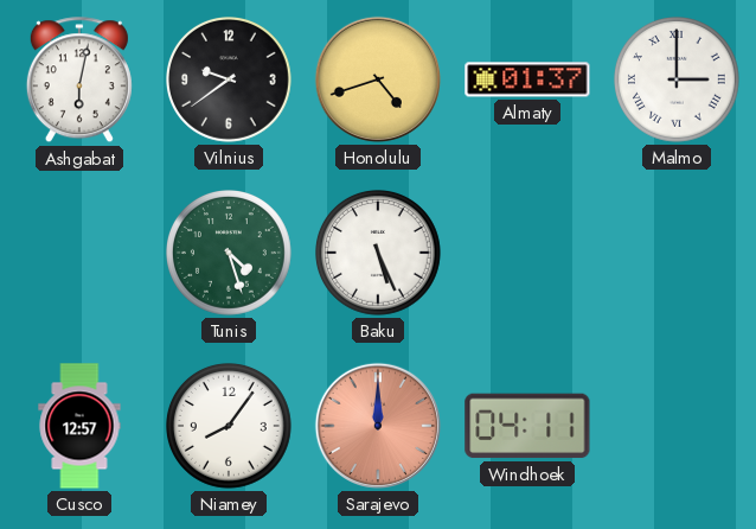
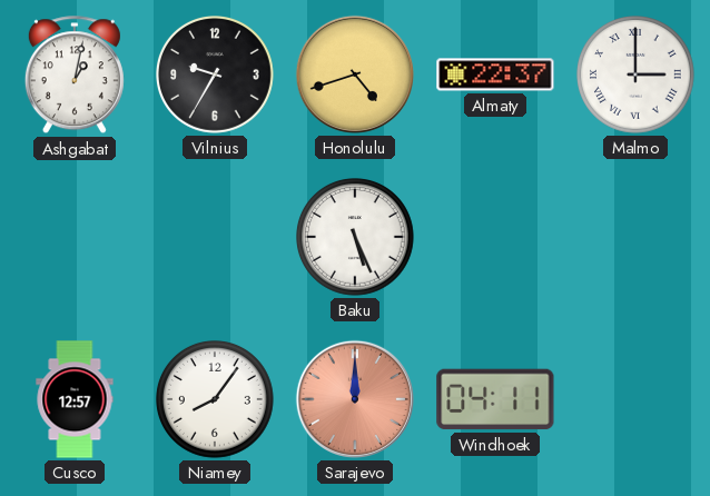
Ashgabat: 6:02 -> 1:02
Vilnius: 9:39 -> 9:35
Almaty: 01:37 -> 22:37
Tunis: 4:27 -> none
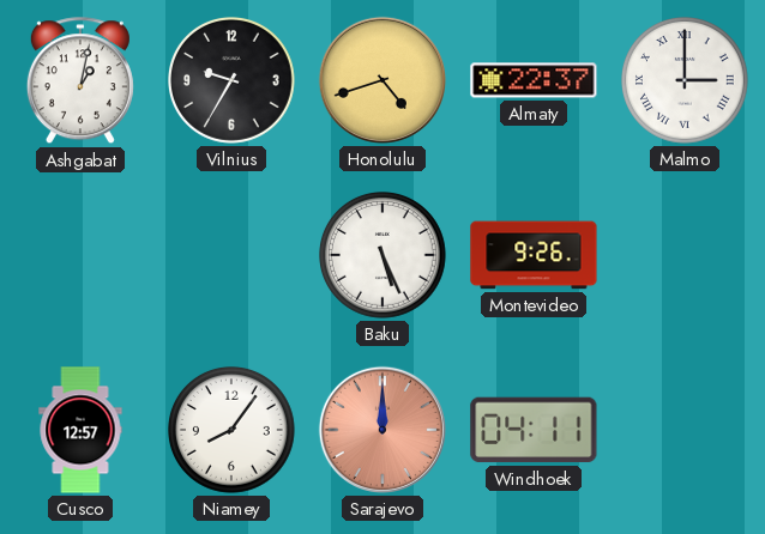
Montevideo: none -> 9:26
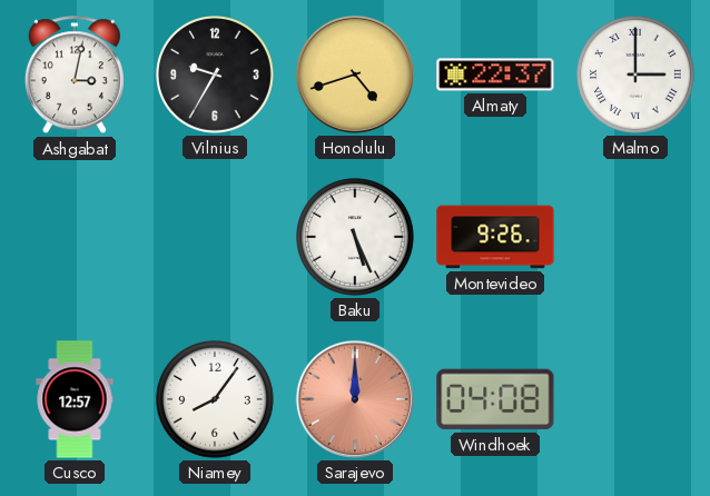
Ashgabat: 1:02 -> 3:02
Windhoek: 04:11 -> 04:08
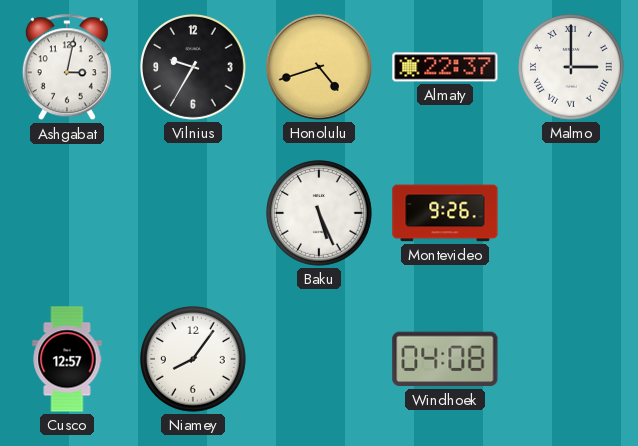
Sarajevo: 12:00 -> none
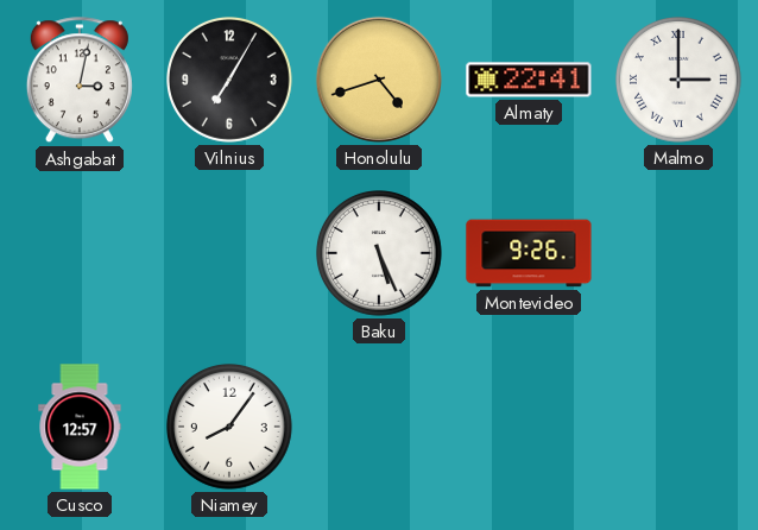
Vilnius: 9:35 -> 7:05
Almaty: 22:37 -> 22:41
Windhoek: 04:08 -> none
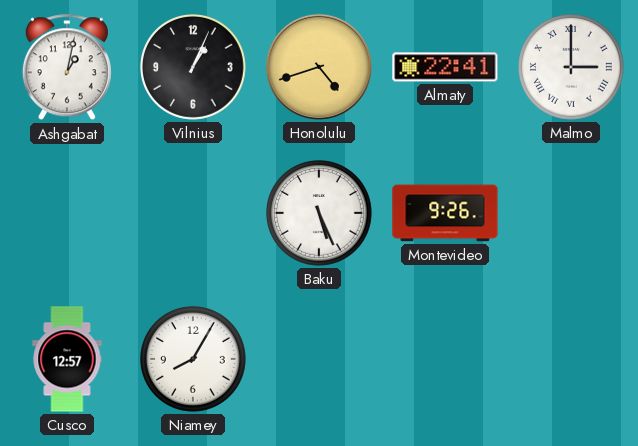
Ashgabat: 3:02 -> 1:02
Vilnius: 7:05 -> 1:04
Niamey: 8:06 -> 8:05
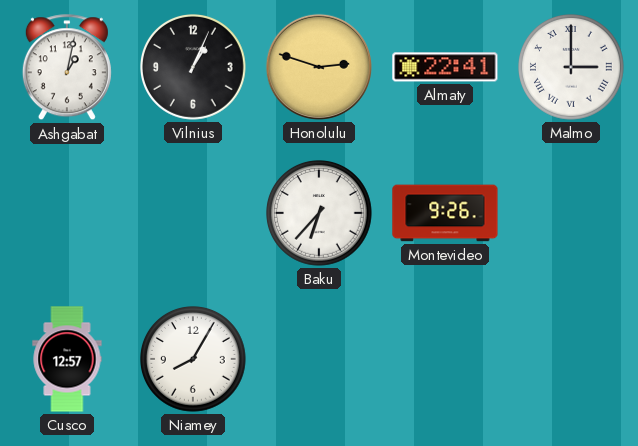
Honolulu: 4:42 -> 2:48
Baku: 5:26 -> 6:37
